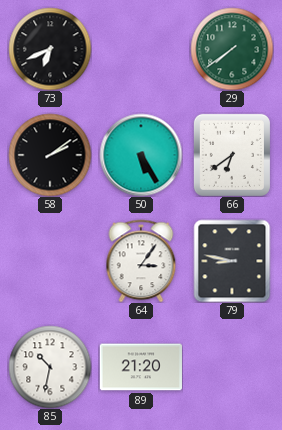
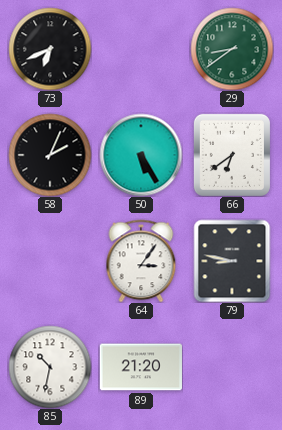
29: 7:39 -> 8:39
58: 2:09 -> 2:04
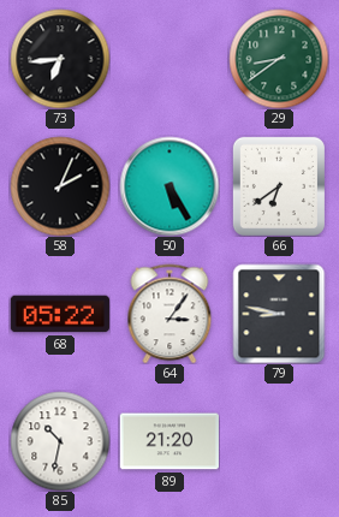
73: 6:41 -> 6:44
68: none -> 05:22
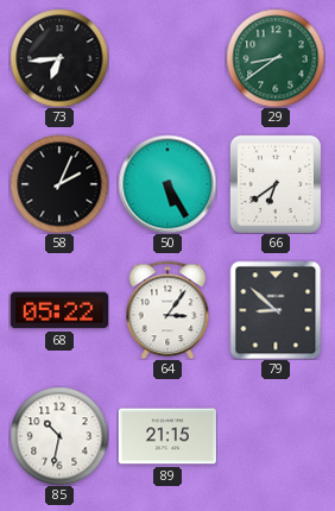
79: 8:47 -> 8:52
89: 21:20 -> 21:15
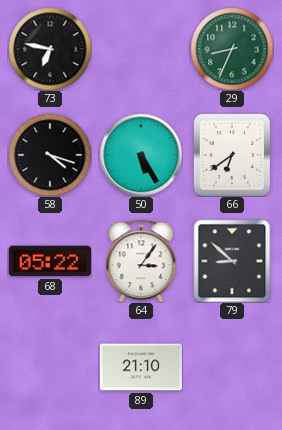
73: 6:44 -> 6:47
29: 8:39 -> 8:34
58: 2:04 -> 4:18
85: 10:32 -> none
89: 21:15 -> 21:10
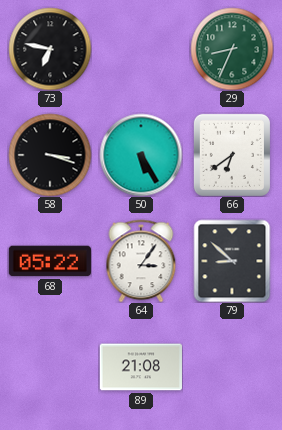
58: 4:18 -> 3:18
89: 21:10 -> 21:08
